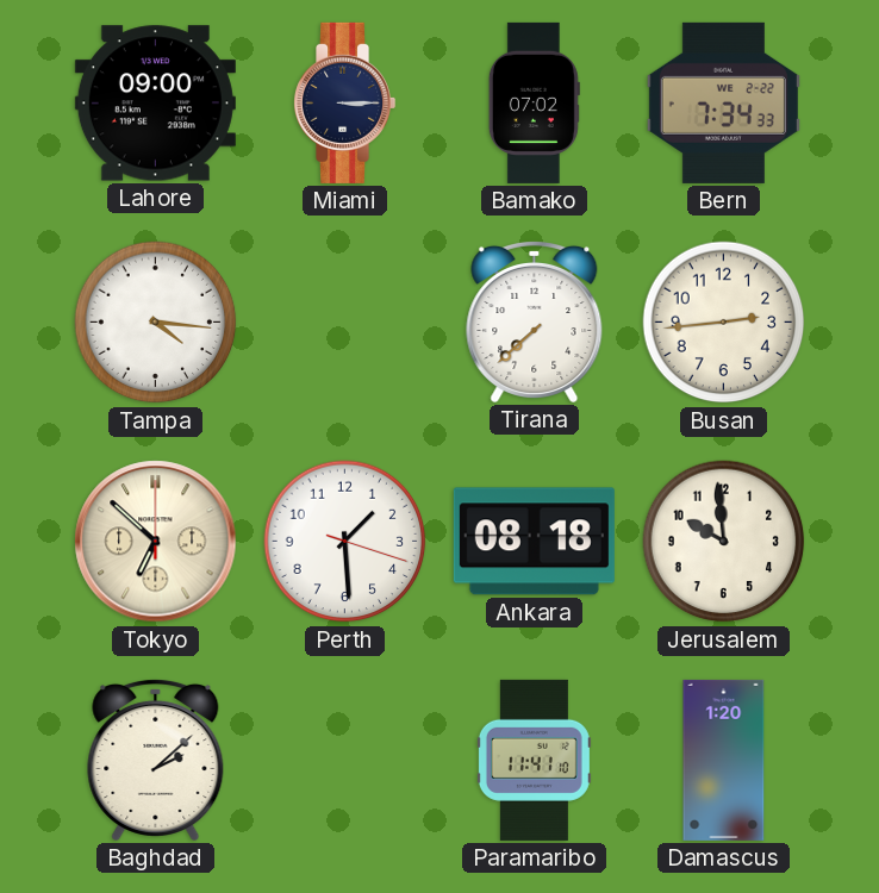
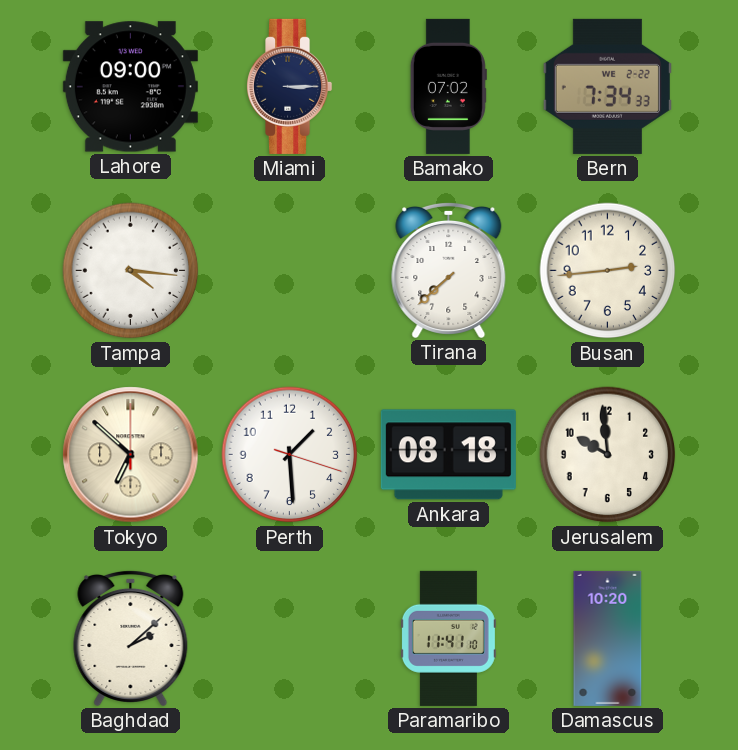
Damascus: 1:20 -> 10:20
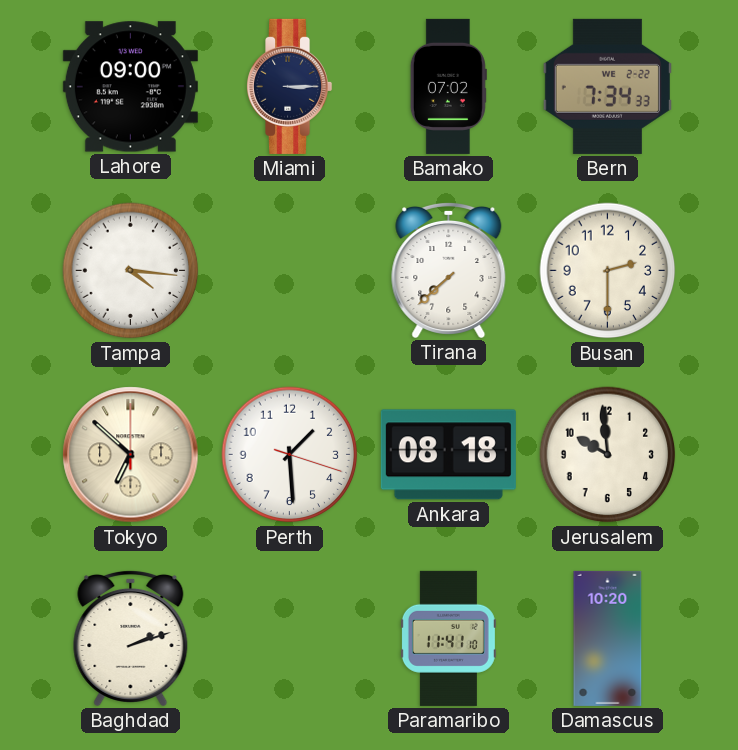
Busan: 2:44 -> 2:30
Baghdad: 2:08 -> 2:12
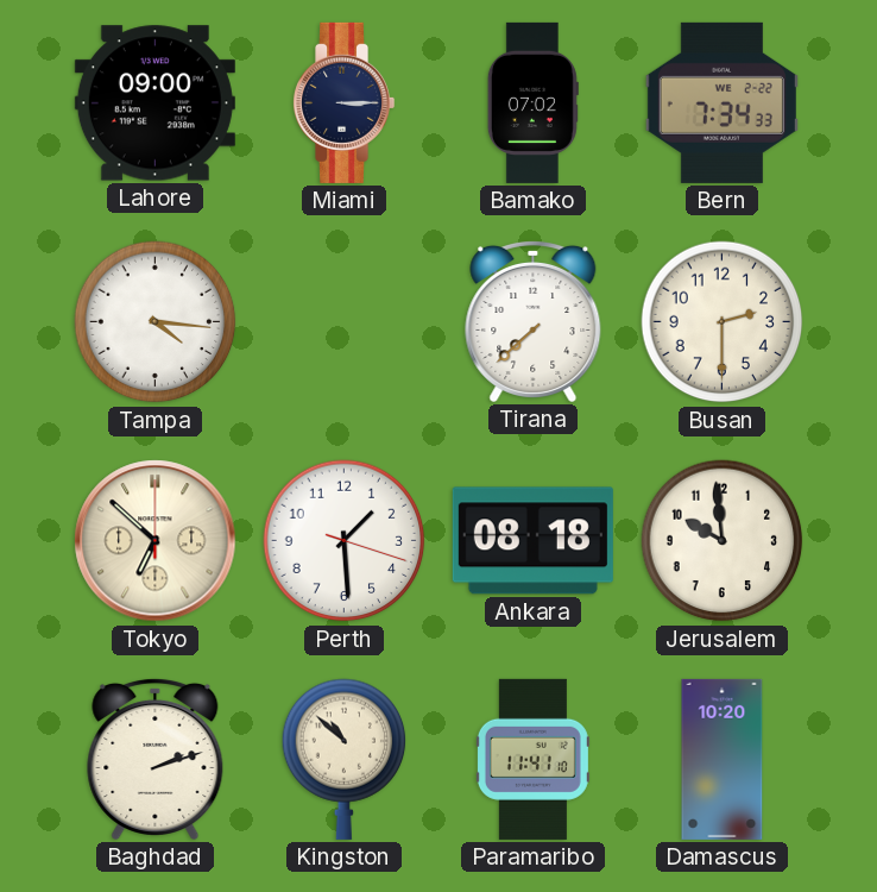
Kingston: none -> 10:52
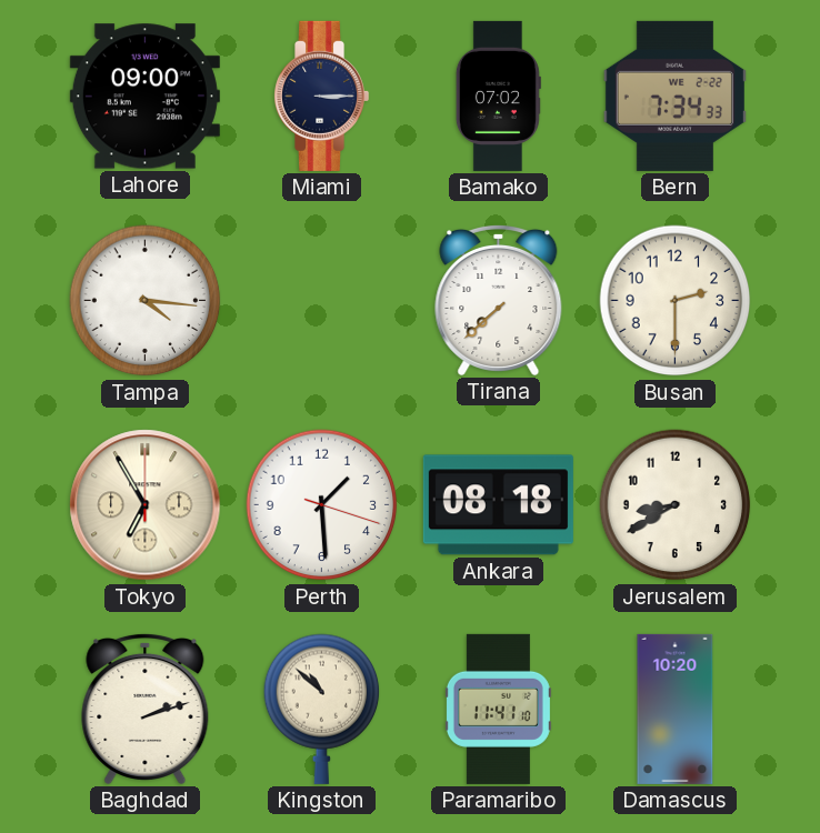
Tokyo: 6:52 -> 6:55
Jerusalem: 9:59 -> 8:40
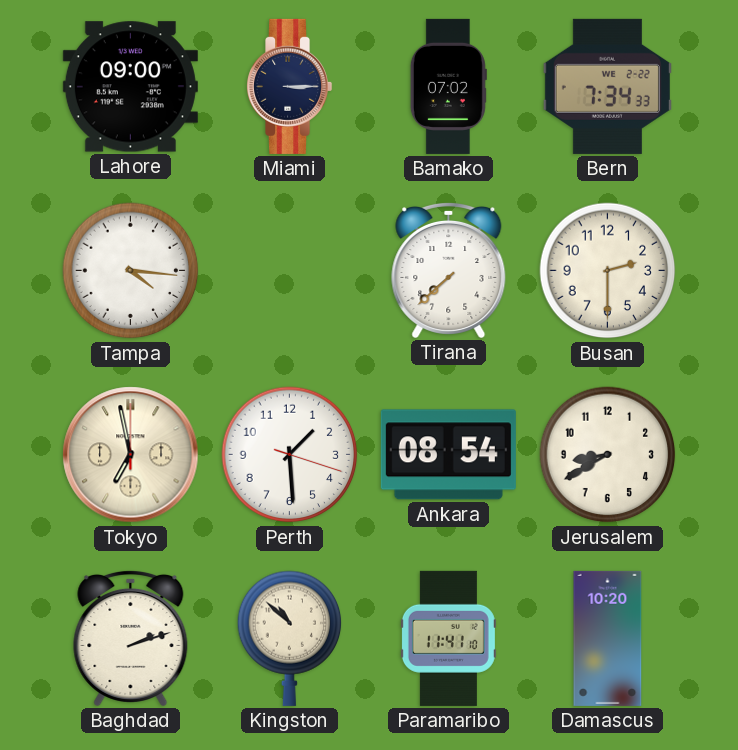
Tokyo: 6:55 -> 6:58
Ankara: 08:18 -> 08:54
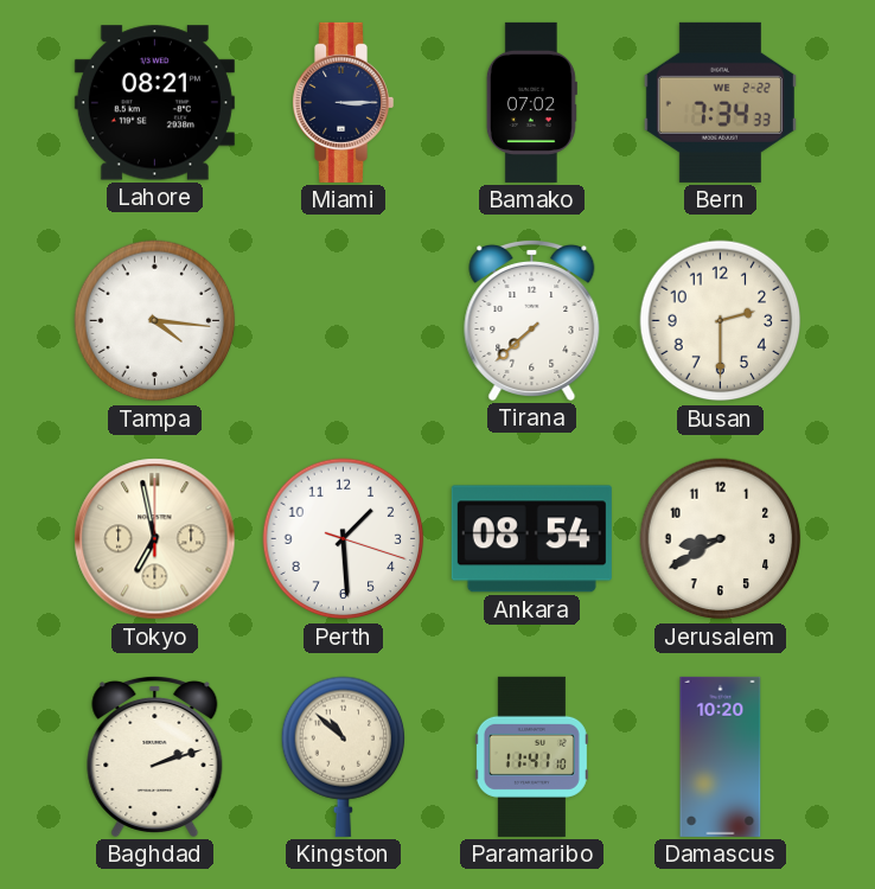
Lahore: 09:00 -> 08:21
